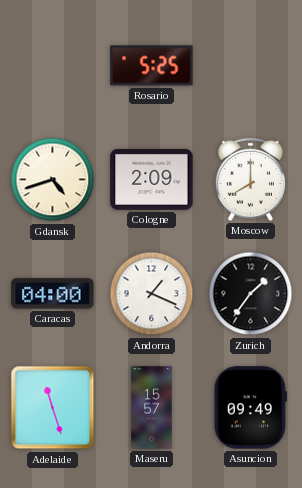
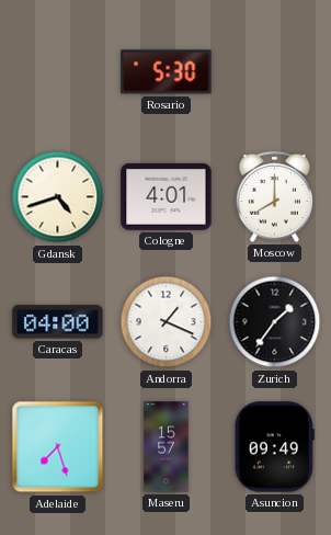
Rosario: 5:25 -> 5:30
Cologne: 2:09 -> 4:01
Adelaide: 11:27 -> 7:27
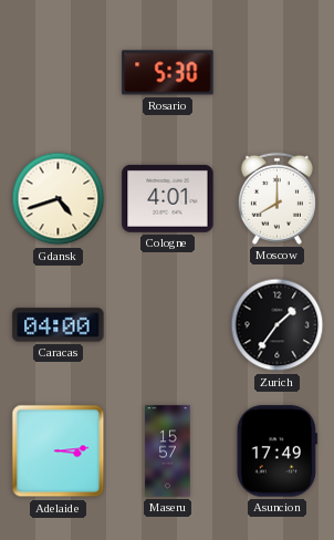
Andorra: 1:19 -> none
Adelaide: 7:27 -> 3:14
Asuncion: 09:49 -> 17:49
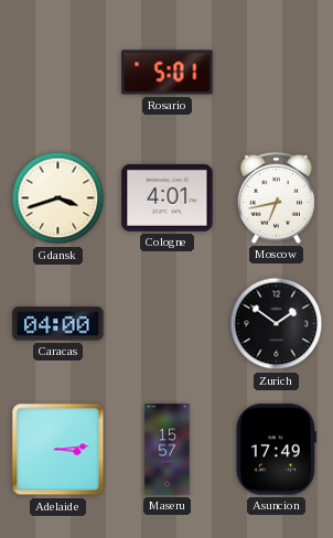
Rosario: 5:30 -> 5:01
Gdansk: 4:42 -> 3:42
Moscow: 8:00 -> 6:43
Zurich: 1:36 -> 1:51
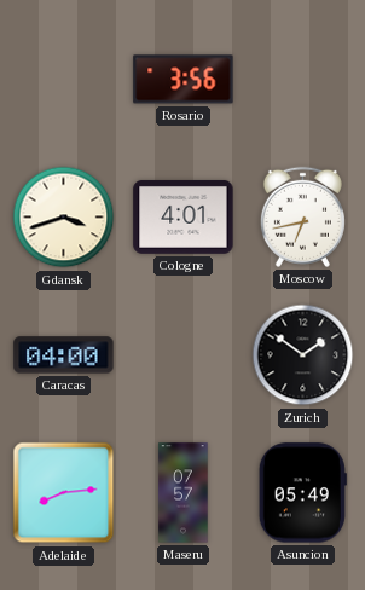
Rosario: 5:01 -> 3:56
Adelaide: 3:14 -> 8:14
Maseru: 15:57 -> 07:57
Asuncion: 17:49 -> 05:49
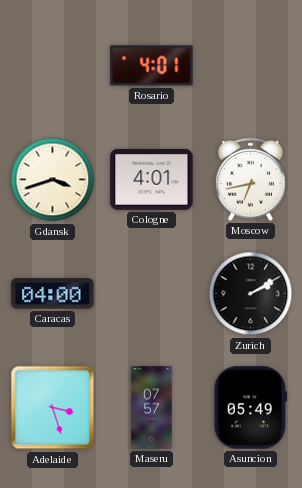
Rosario: 3:56 -> 4:01
Zurich: 1:51 -> 2:10
Adelaide: 8:14 -> 3:27
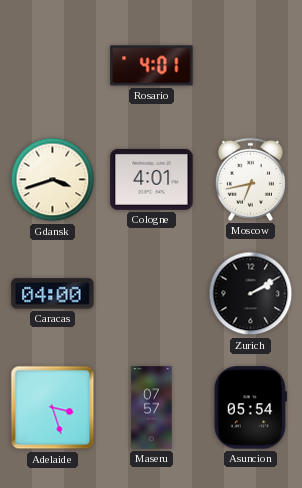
Asuncion: 05:49 -> 05:54
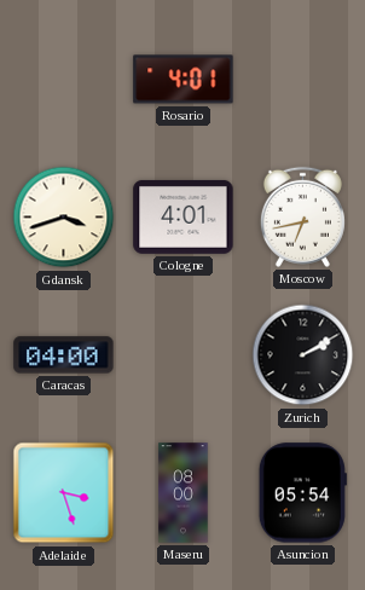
Maseru: 07:57 -> 08:00
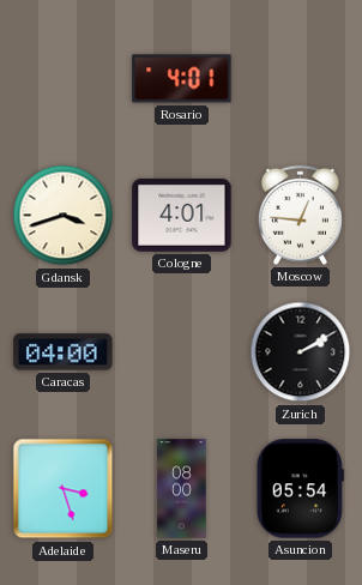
Moscow: 6:43 -> 12:46
